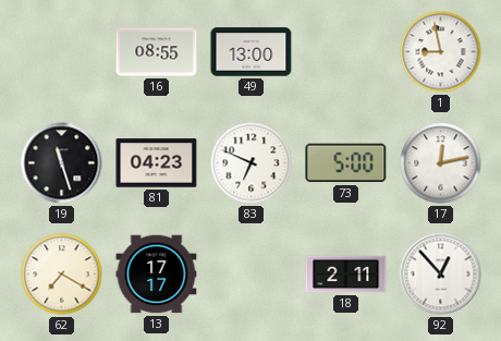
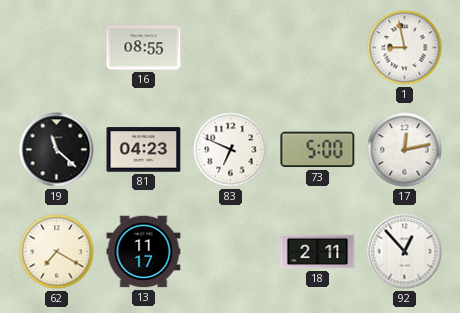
49: 13:00 -> none
19: 11:27 -> 11:22
13: 17:17 -> 11:17
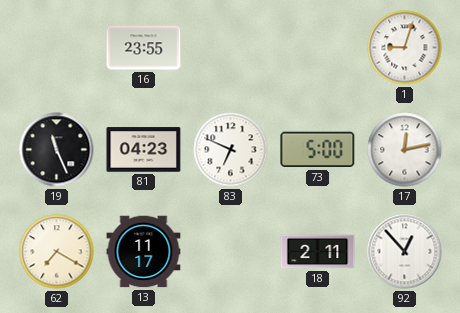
16: 08:55 -> 23:55
1: 8:58 -> 9:03
19: 11:22 -> 11:26
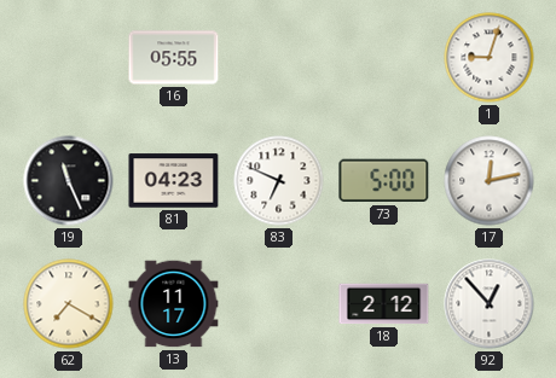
16: 23:55 -> 05:55
18: 2:11 -> 2:12
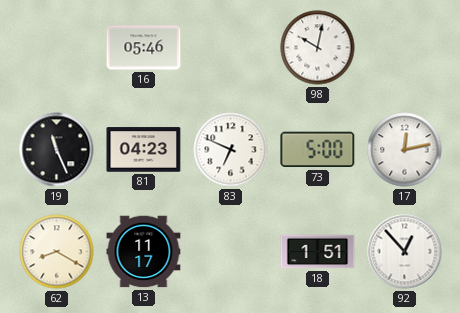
16: 05:55 -> 05:46
98: none -> 10:02
1: 9:03 -> none
62: 7:20 -> 8:20
18: 2:12 -> 1:51
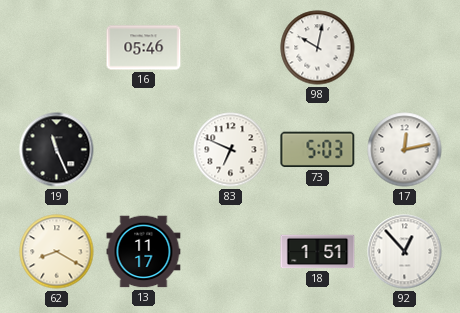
81: 04:23 -> none
73: 5:00 -> 5:03
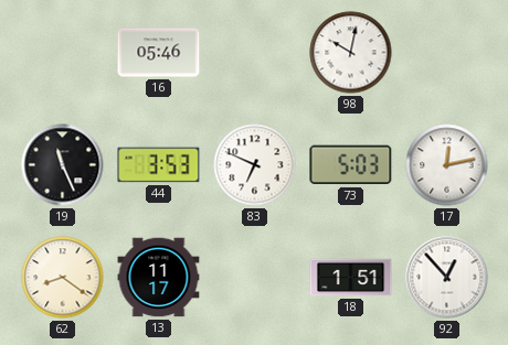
44: none -> 3:53
62: 8:20 -> 8:21
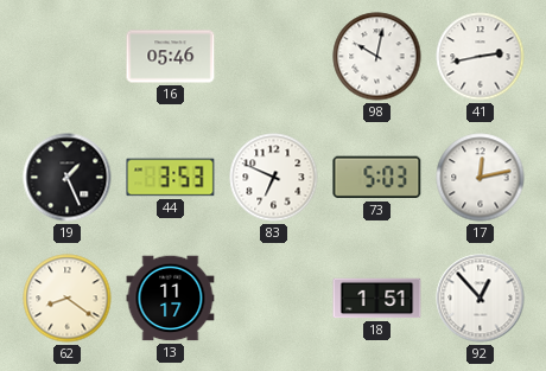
41: none -> 2:43
19: 11:26 -> 1:26
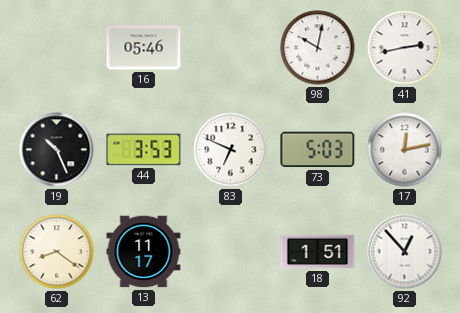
19: 1:26 -> 10:26
